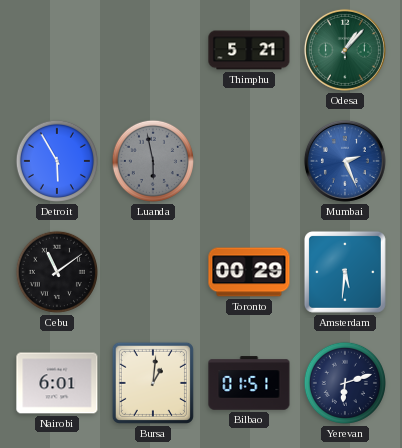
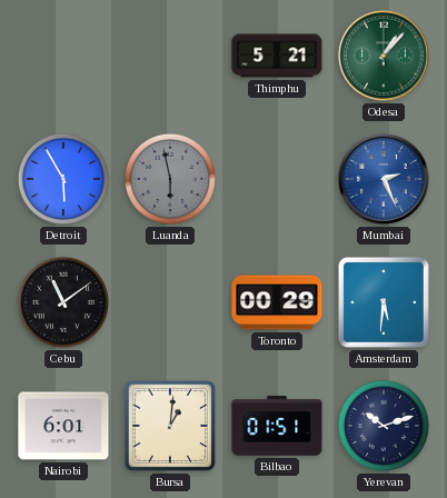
Yerevan: 6:12 -> 10:12
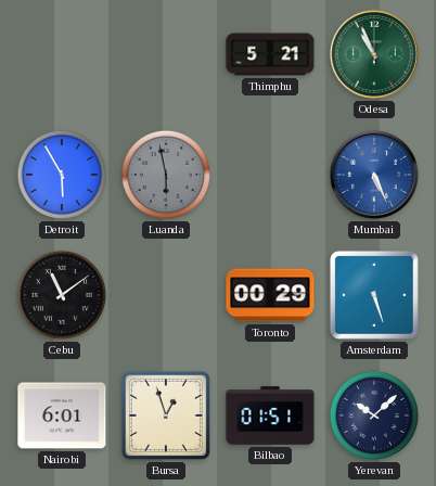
Odesa: 1:07 -> 10:56
Mumbai: 2:26 -> 5:26
Amsterdam: 5:31 -> 5:27
Bursa: 1:01 -> 12:57
Yerevan: 10:12 -> 10:08
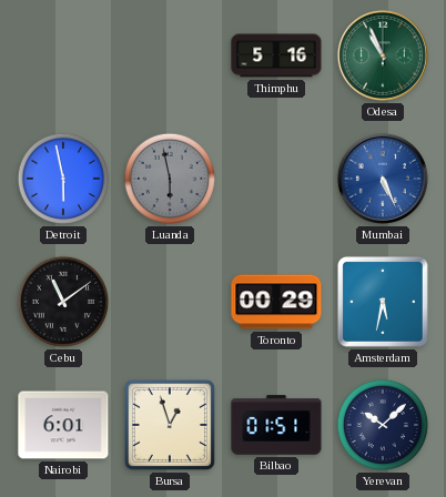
Thimphu: 5:21 -> 5:16
Detroit: 5:55 -> 5:58
Amsterdam: 5:27 -> 5:32
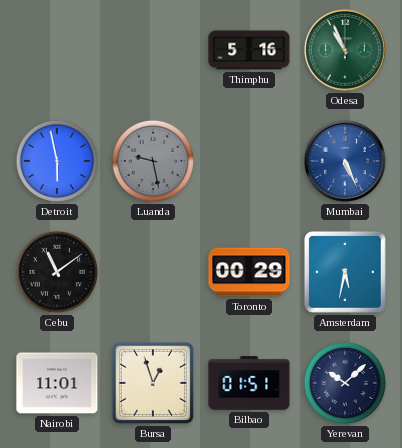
Luanda: 5:58 -> 9:28
Nairobi: 6:01 -> 11:01
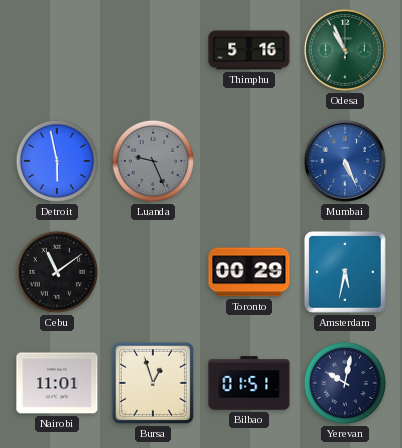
Luanda: 9:28 -> 9:26
Yerevan: 10:08 -> 10:02
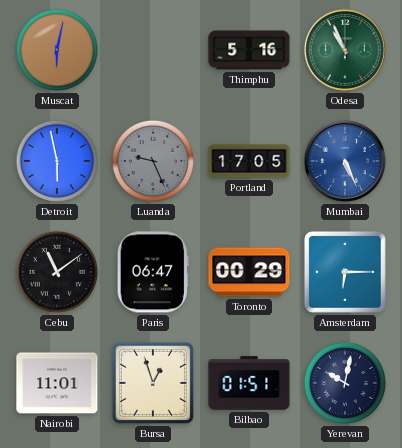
Muscat: none -> 6:02
Portland: none -> 17:05
Paris: none -> 06:47
Amsterdam: 5:32 -> 6:15
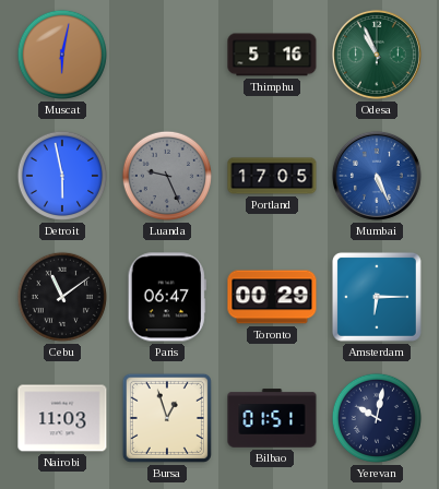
Nairobi: 11:01 -> 11:03
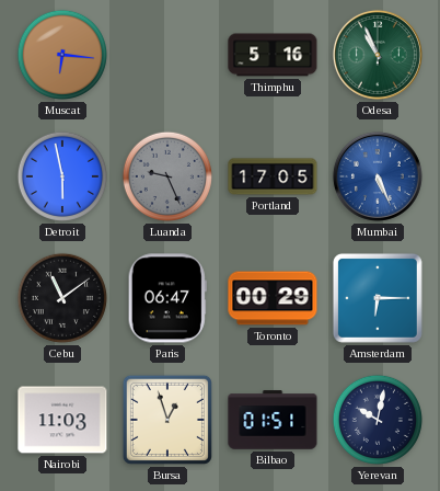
Muscat: 6:02 -> 6:16
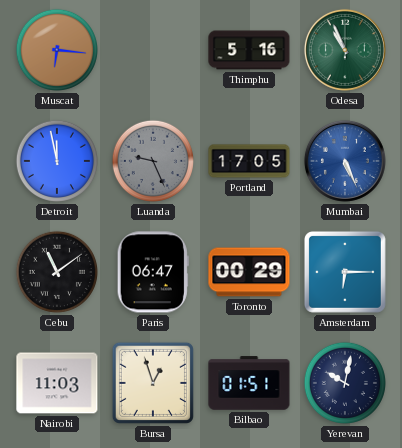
Detroit: 5:58 -> 11:58
